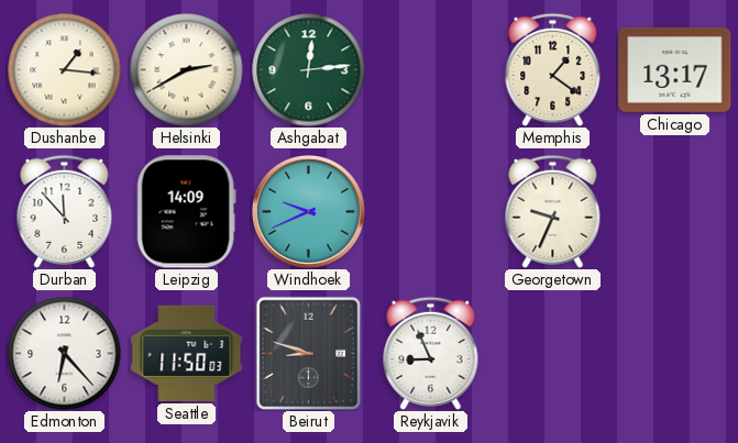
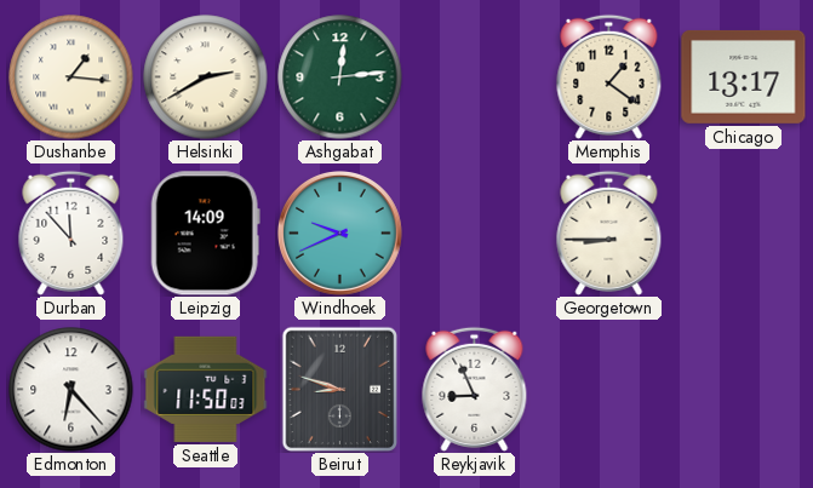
Georgetown: 9:34 -> 8:45
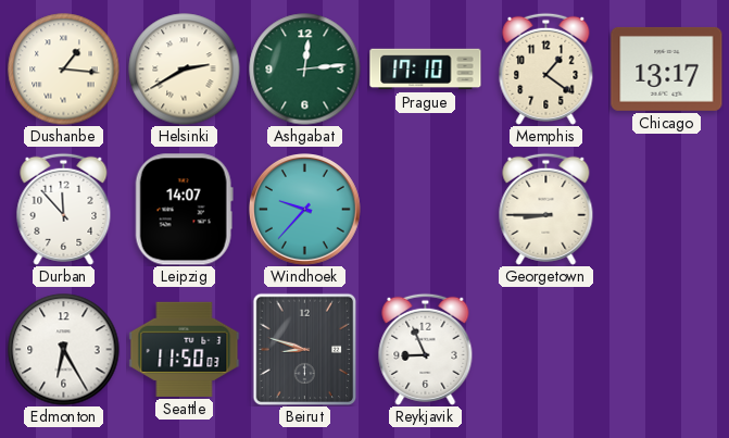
Prague: none -> 17:10
Leipzig: 14:09 -> 14:07
Windhoek: 9:41 -> 9:37
Edmonton: 6:23 -> 6:25
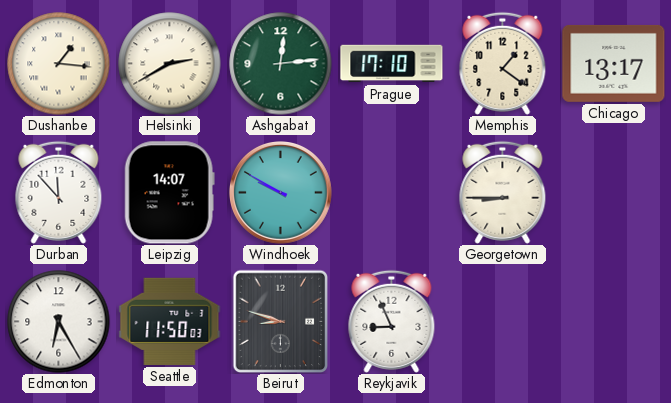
Windhoek: 9:37 -> 9:50
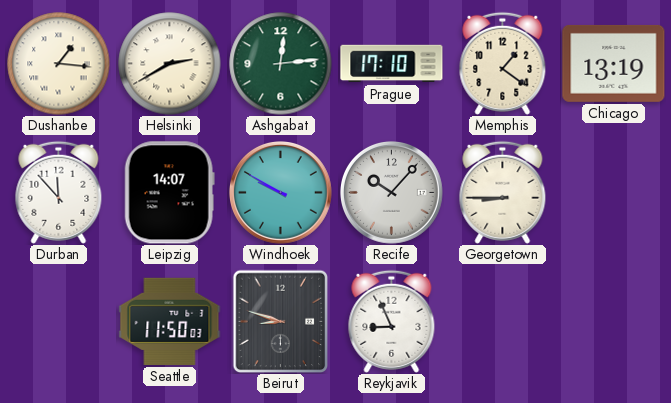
Chicago: 13:17 -> 13:19
Recife: none -> 10:07
Edmonton: 6:25 -> none
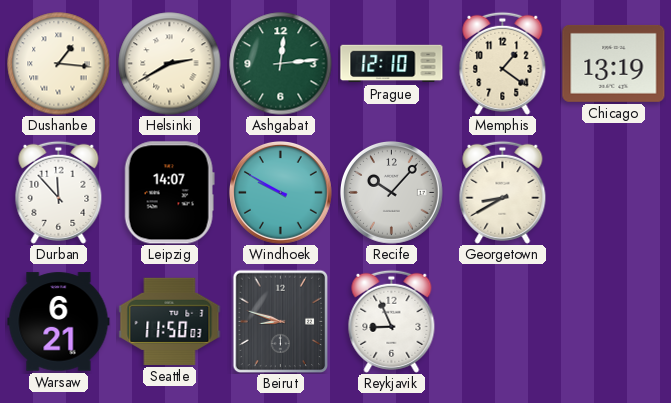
Prague: 17:10 -> 12:10
Georgetown: 8:45 -> 8:40
Warsaw: none -> 6:21
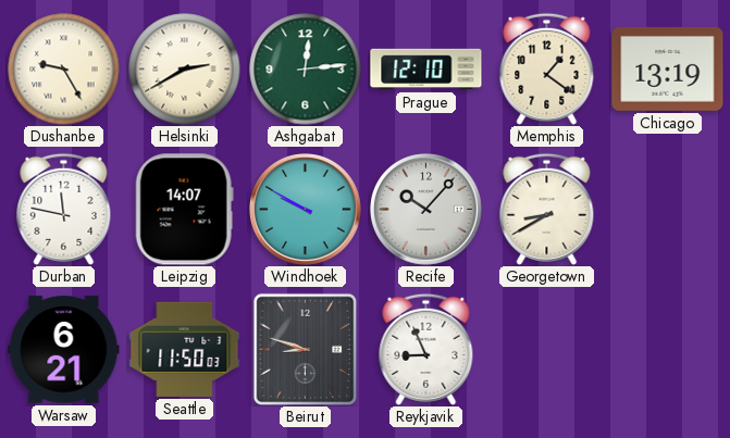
Dushanbe: 1:16 -> 9:25
Durban: 11:53 -> 11:47
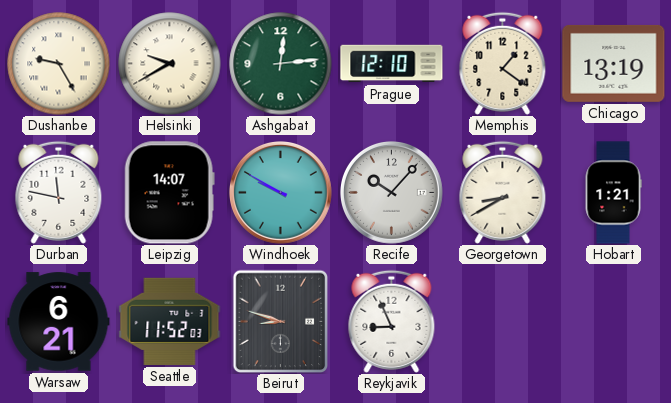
Helsinki: 2:40 -> 9:40
Hobart: none -> 1:21
Seattle: 11:50 -> 11:52
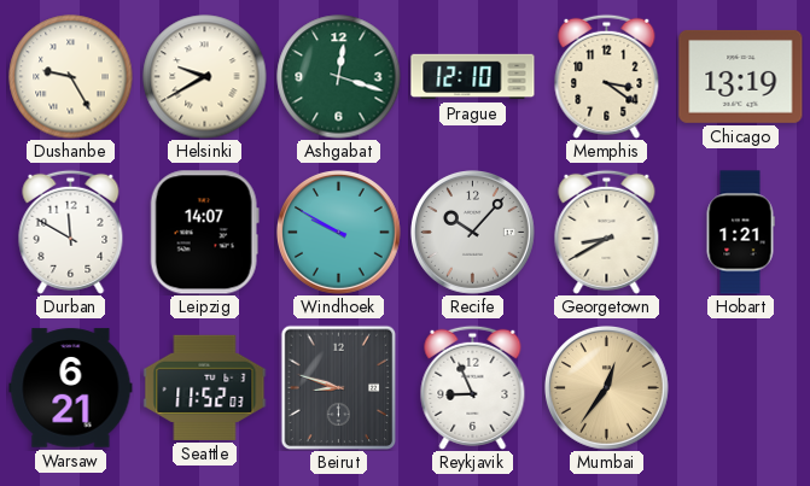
Ashgabat: 12:14 -> 12:18
Memphis: 1:21 -> 3:21
Durban: 11:47 -> 11:50
Mumbai: none -> 12:36
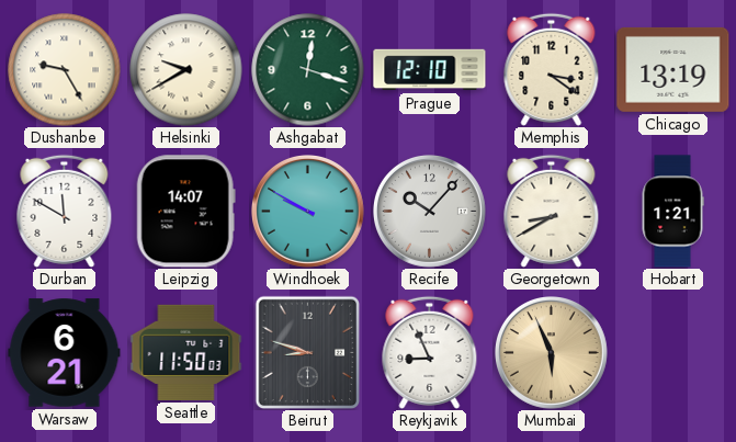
Seattle: 11:52 -> 11:50
Mumbai: 12:36 -> 5:56
